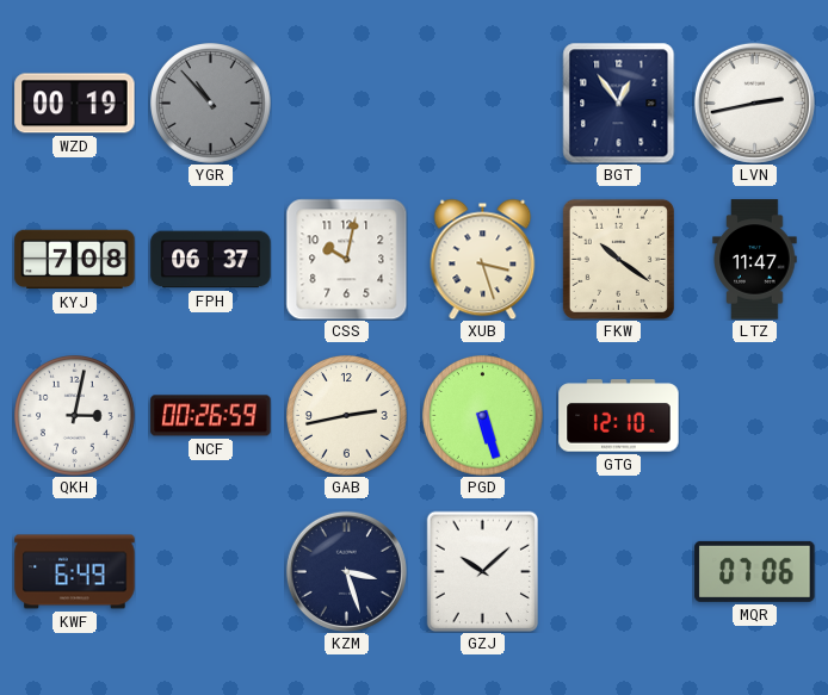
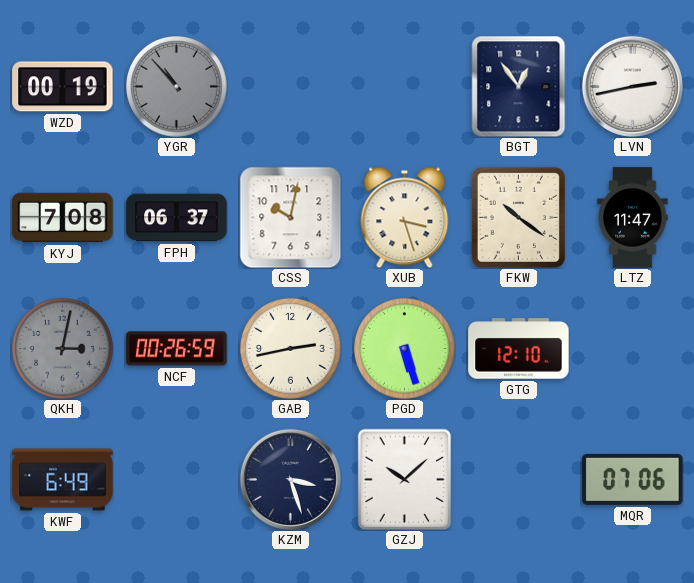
QKH dial: white -> grey
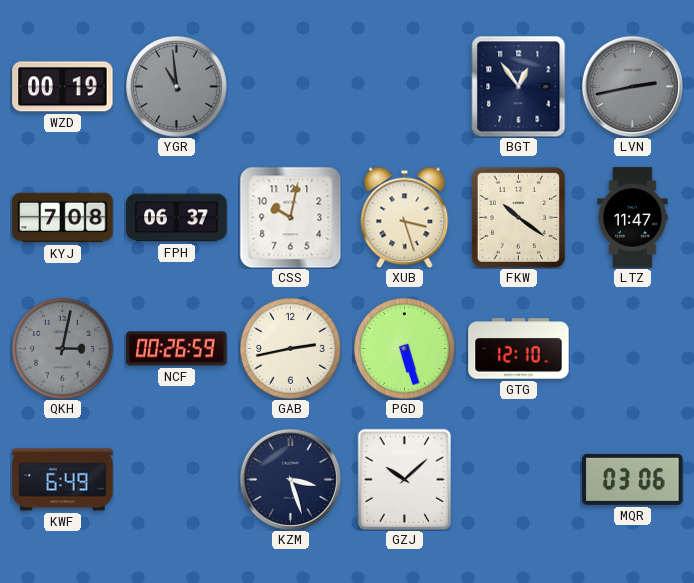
YGR: 10:53 -> 10:59
LVN dial: white -> grey
MQR: 07:06 -> 03:06
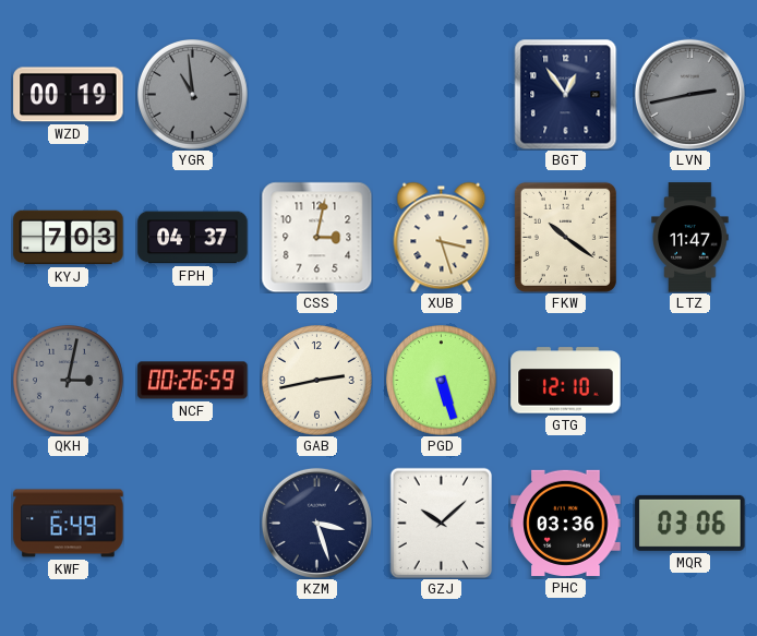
KYJ: 7:08 -> 7:03
FPH: 06:37 -> 04:37
CSS: 10:02 -> 3:02
PHC: none -> 03:36
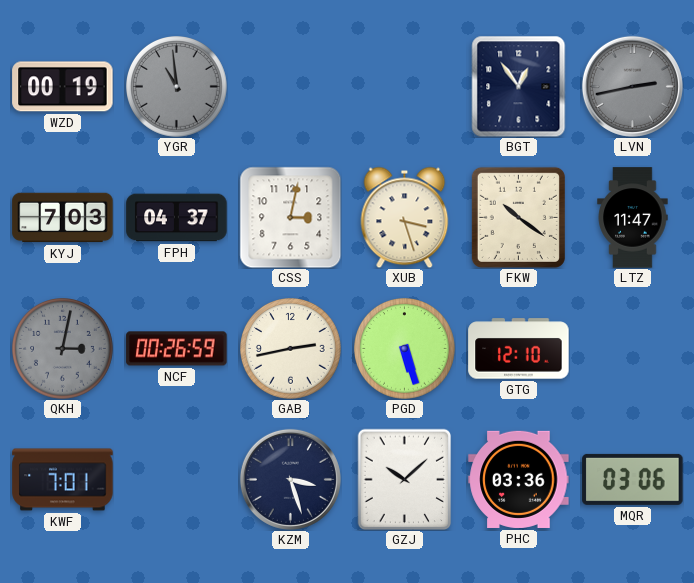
KWF: 6:49 -> 7:01
